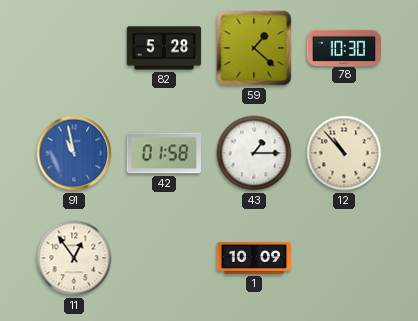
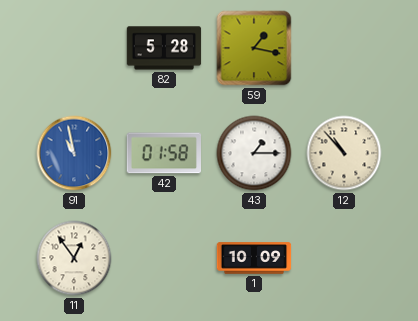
59: 1:22 -> 1:17
78: 10:30 -> none
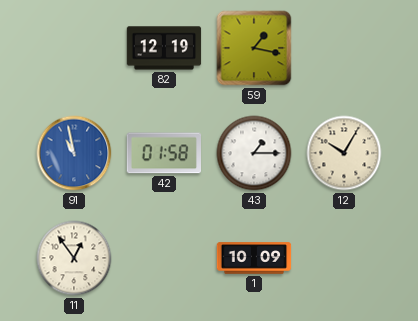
82: 5:28 -> 12:19
12: 10:53 -> 10:05
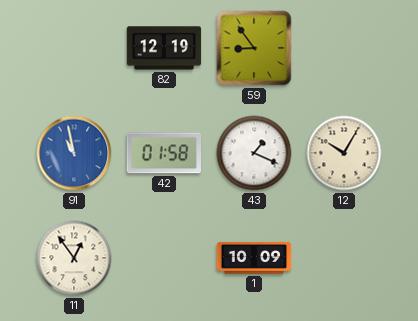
59: 1:17 -> 8:54
43: 1:15 -> 1:19
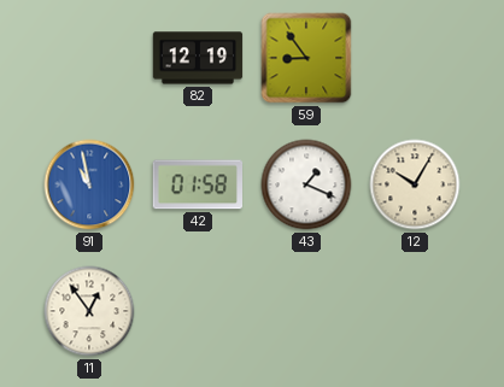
1: 10:09 -> none
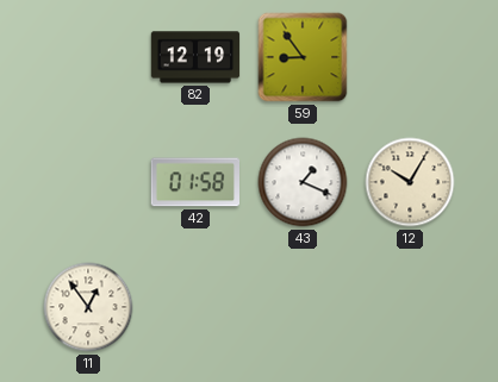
91: 10:58 -> none
